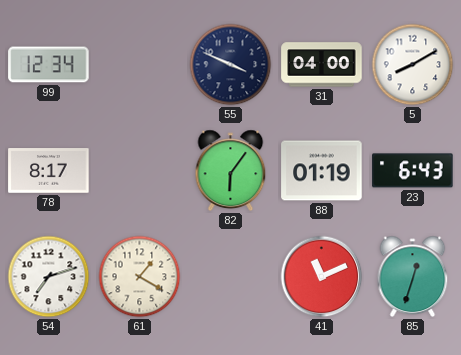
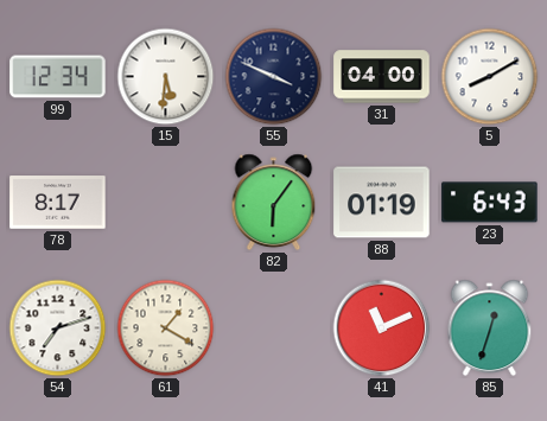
15: none -> 5:31
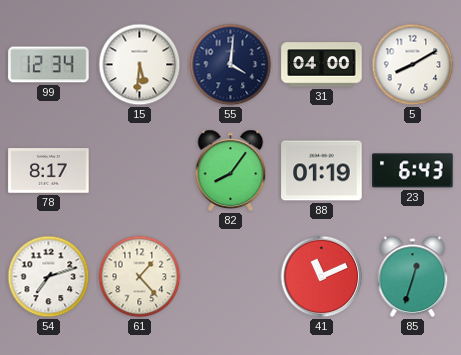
55: 3:49 -> 4:01
82: 6:06 -> 8:06
61: 1:20 -> 1:23
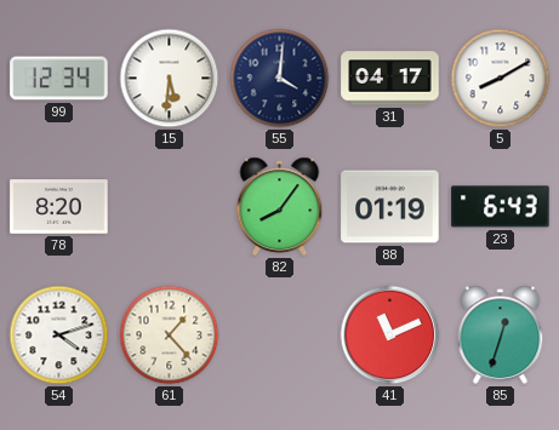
31: 04:00 -> 04:17
78: 8:17 -> 8:20
54: 7:12 -> 4:12
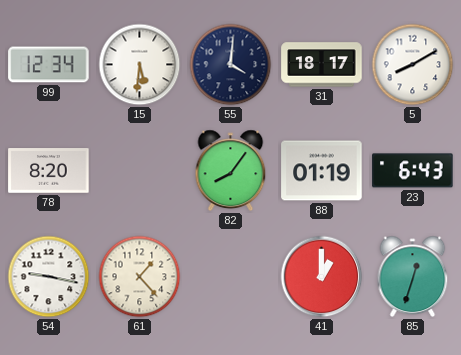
31: 04:17 -> 18:17
54: 4:12 -> 9:17
41: 11:11 -> 1:00
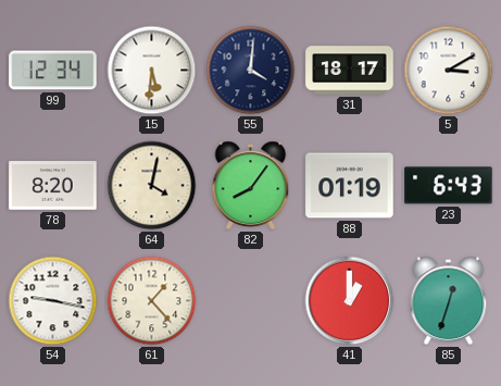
5: 8:10 -> 3:10
64: none -> 4:02
